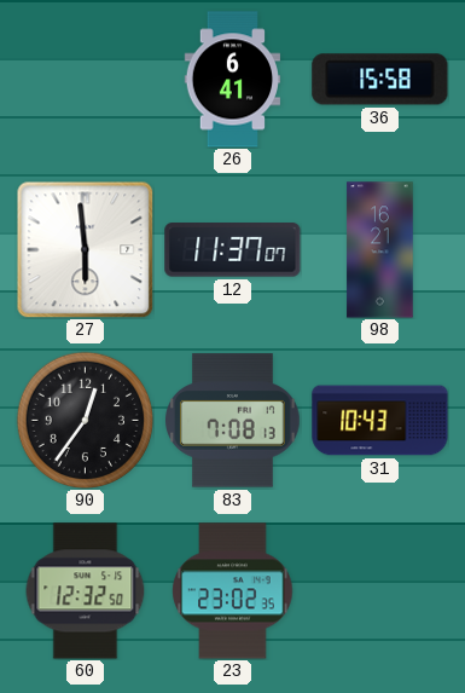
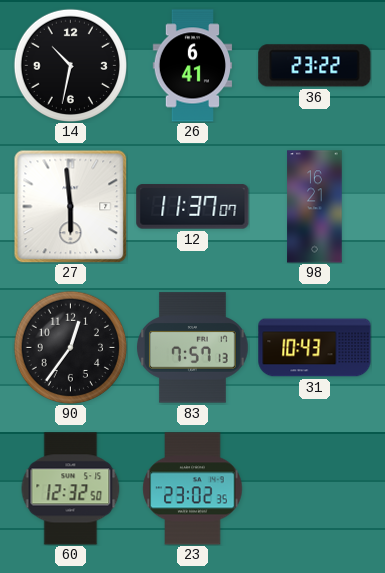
14: none -> 10:32
36: 15:58 -> 23:22
83: 7:08 -> 7:57
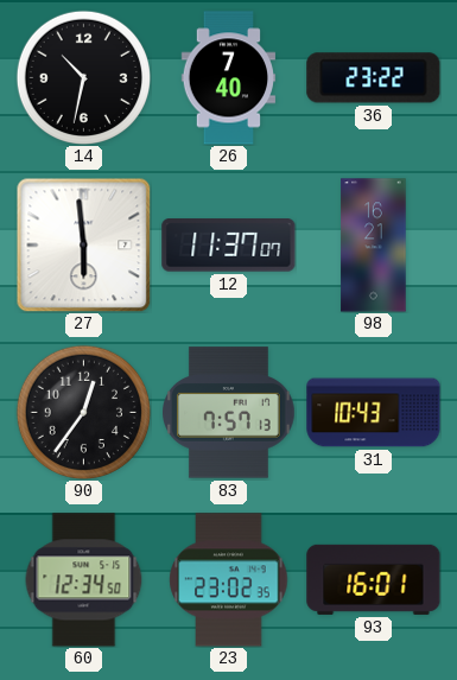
26: 6:41 -> 7:40
60: 12:32 -> 12:34
93: none -> 16:01
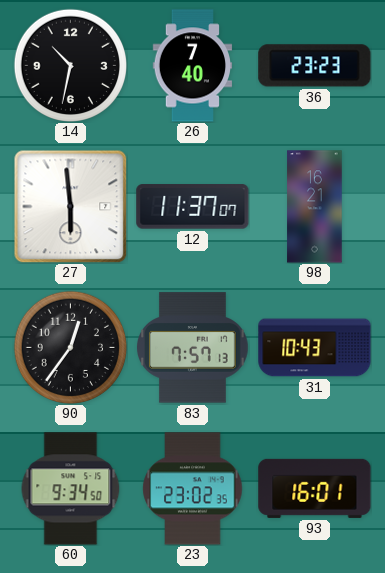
36: 23:22 -> 23:23
60: 12:34 -> 9:34
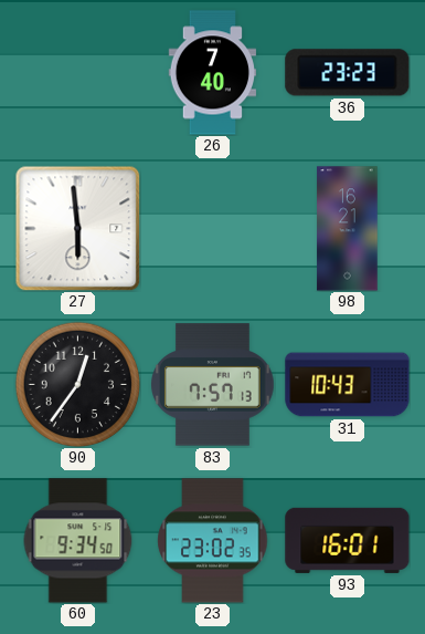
14: 10:32 -> none
12: 11:37 -> none
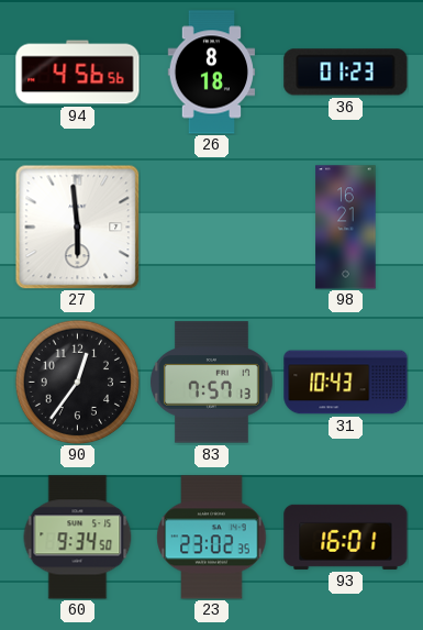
94: none -> 4:56
26: 7:40 -> 8:18
36: 23:23 -> 01:23
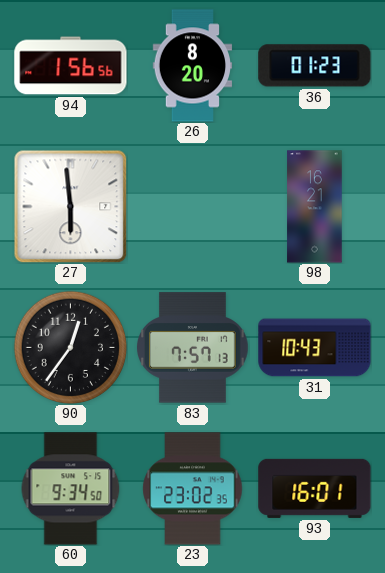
94: 4:56 -> 1:56
26: 8:18 -> 8:20
